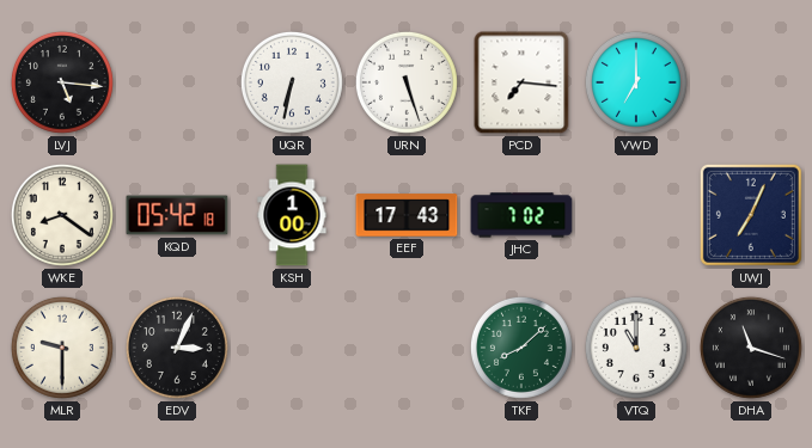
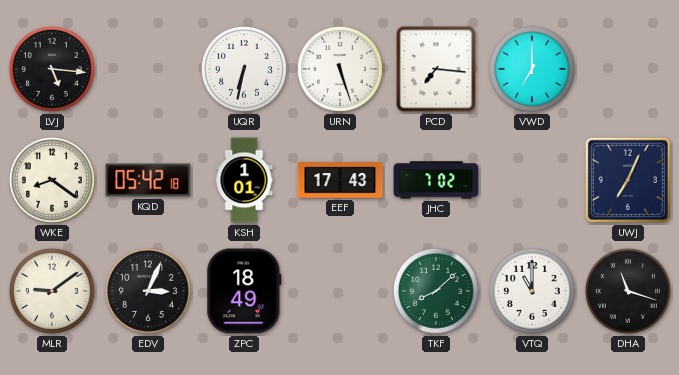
KSH: 1:00 -> 1:01
MLR: 9:30 -> 9:09
ZPC: none -> 18:49
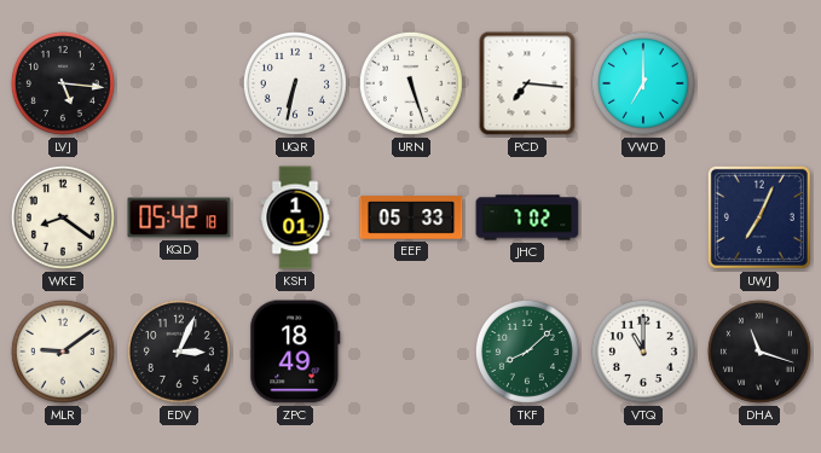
EEF: 17:43 -> 05:33
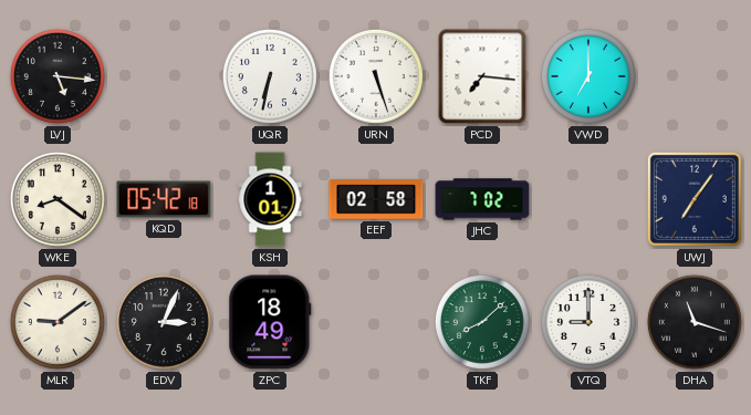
EEF: 05:33 -> 02:58
UWJ: 7:04 -> 7:06
VTQ: 11:00 -> 9:00
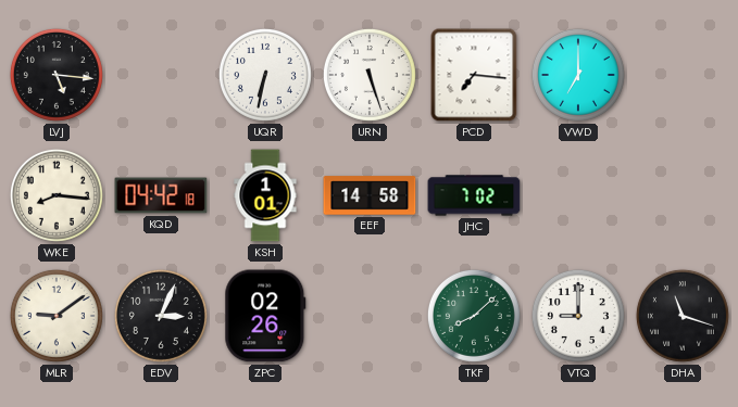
WKE: 8:21 -> 8:16
KQD: 05:42 -> 04:42
EEF: 02:58 -> 14:58
UWJ: 7:06 -> none
ZPC: 18:49 -> 02:26
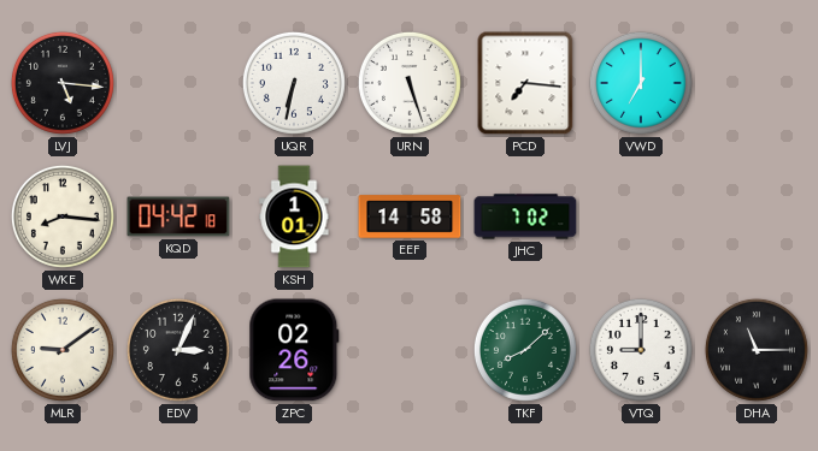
DHA: 11:18 -> 11:15
